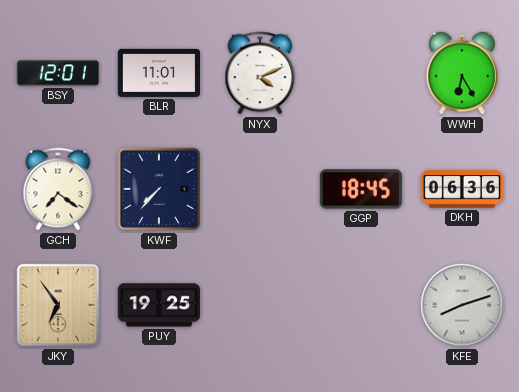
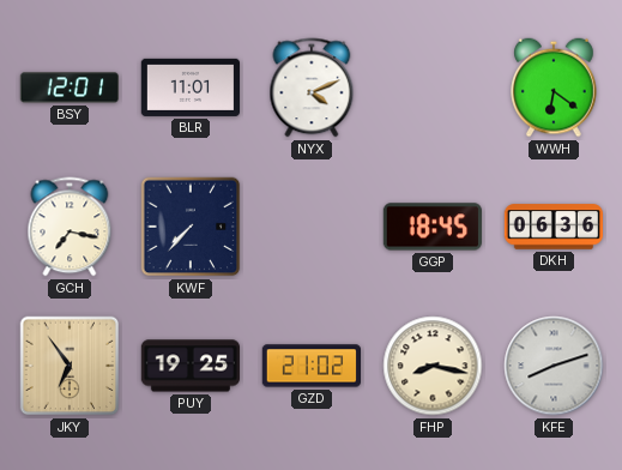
WWH: 6:25 -> 6:21
GCH: 7:21 -> 7:17
GZD: none -> 21:02
FHP: none -> 8:17
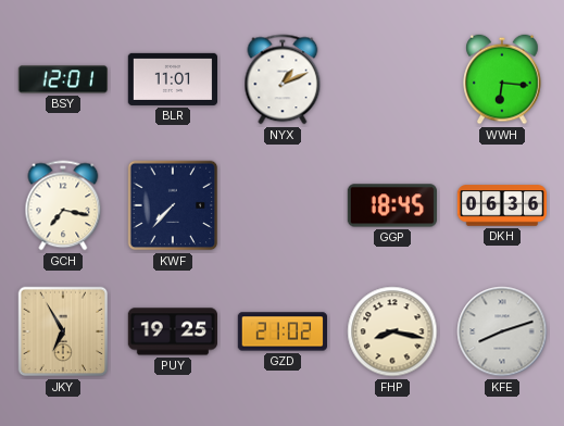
NYX: 4:11 -> 1:11
WWH: 6:21 -> 6:16
JKY: 6:54 -> 6:55
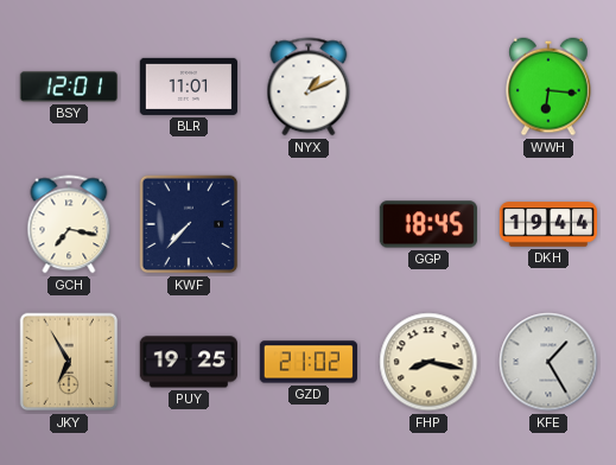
DKH: 06:36 -> 19:44
KFE: 8:12 -> 1:25
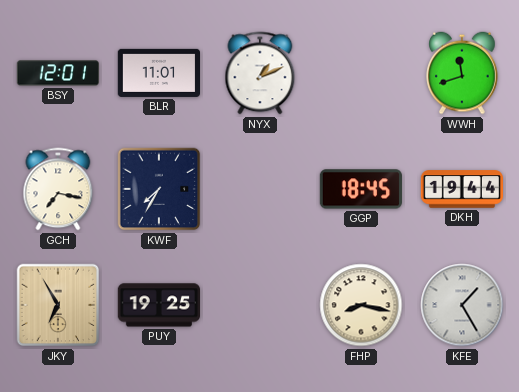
WWH: 6:16 -> 11:42
KWF: 7:37 -> 7:35
GZD: 21:02 -> none
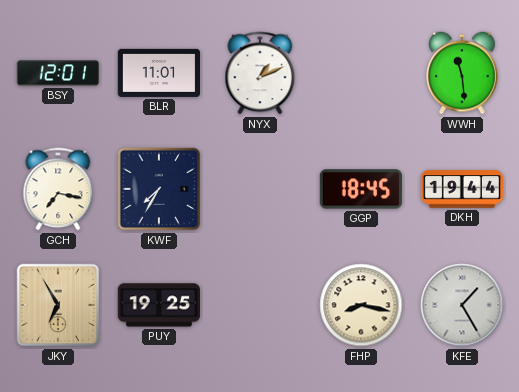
WWH: 11:42 -> 11:29
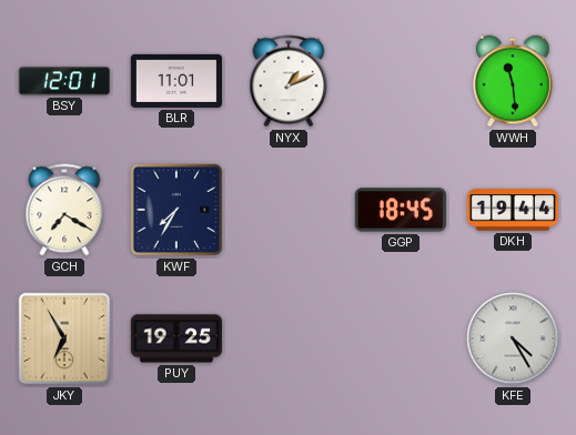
GCH: 7:17 -> 7:20
FHP: 8:17 -> none
KFE: 1:25 -> 4:25
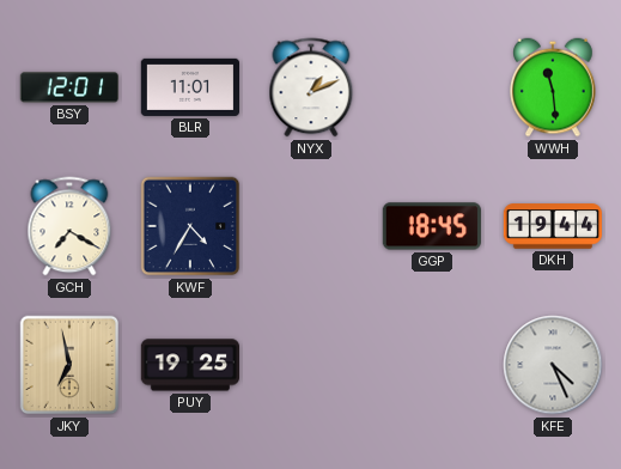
KWF: 7:35 -> 4:35
JKY: 6:55 -> 6:58
KFE: 4:25 -> 4:26
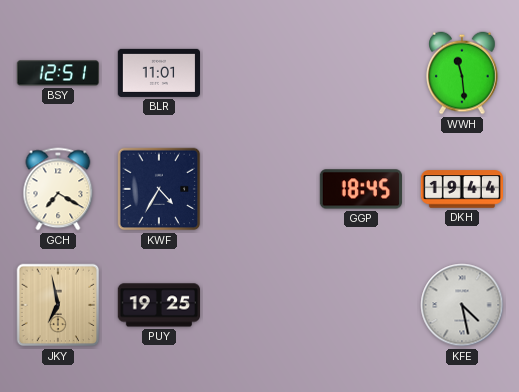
BSY: 12:01 -> 12:51
NYX: 1:11 -> none
KFE: 4:26 -> 4:28
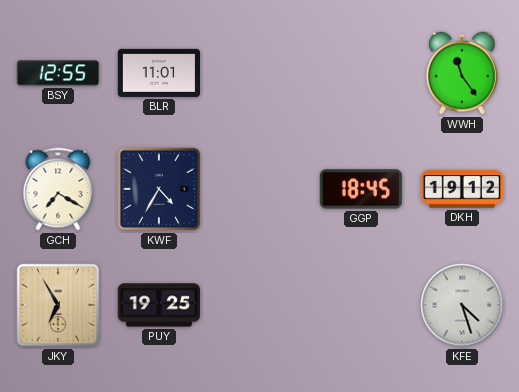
BSY: 12:51 -> 12:55
WWH: 11:29 -> 11:24
DKH: 19:44 -> 19:12
JKY: 6:58 -> 6:55
KFE: 4:28 -> 4:27
